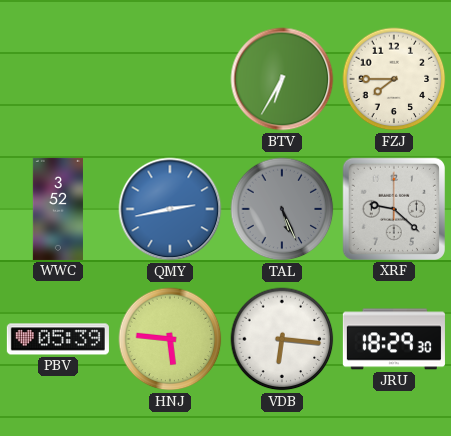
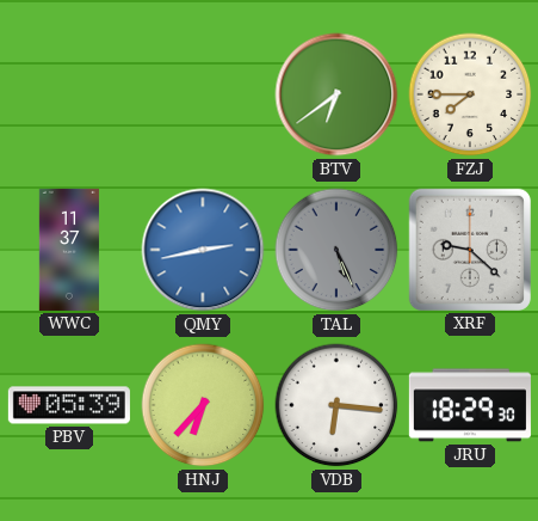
BTV: 6:35 -> 6:39
WWC: 3:52 -> 11:37
HNJ: 5:46 -> 6:37
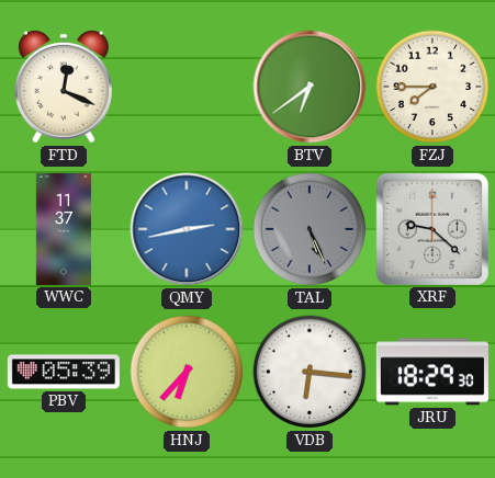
FTD: none -> 12:19
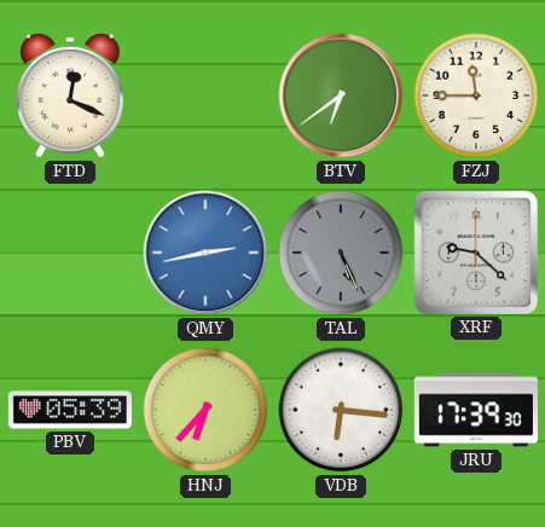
FZJ: 7:45 -> 11:45
WWC: 11:37 -> none
JRU: 18:29 -> 17:39
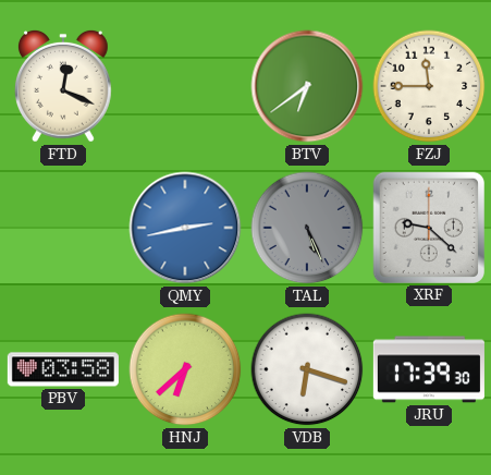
PBV: 05:39 -> 03:58
HNJ: 6:37 -> 6:38
VDB: 6:16 -> 6:18
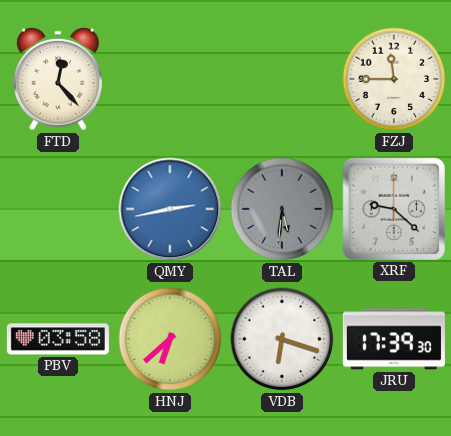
FTD: 12:19 -> 12:23
BTV: 6:39 -> none
TAL: 5:26 -> 5:31
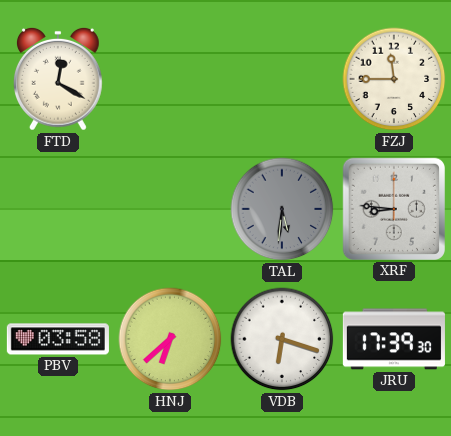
FTD: 12:23 -> 12:20
QMY: 2:43 -> none
XRF: 9:22 -> 8:46
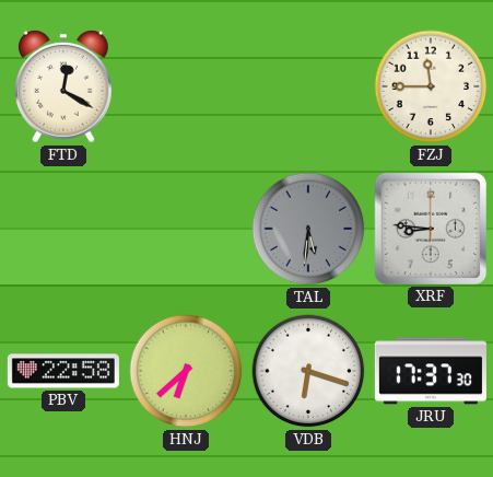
PBV: 03:58 -> 22:58
JRU: 17:39 -> 17:37
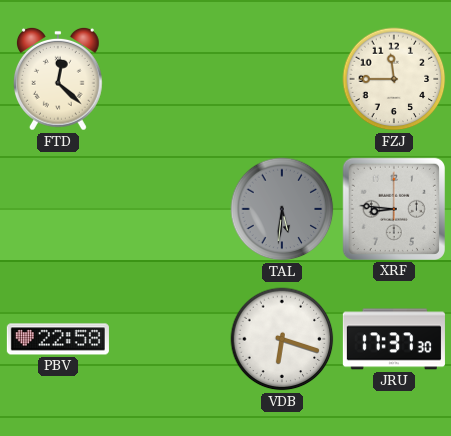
FTD: 12:20 -> 12:22
HNJ: 6:38 -> none
